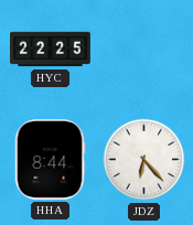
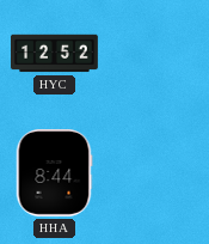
HYC: 22:25 -> 12:52
JDZ: 6:23 -> none
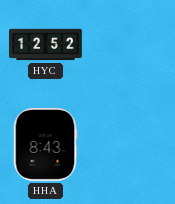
HHA: 8:44 -> 8:43
